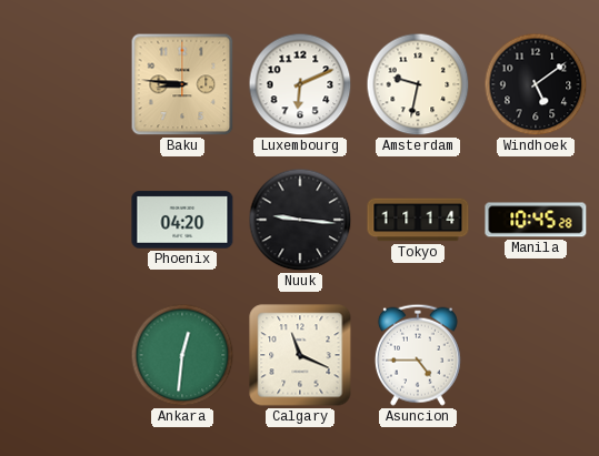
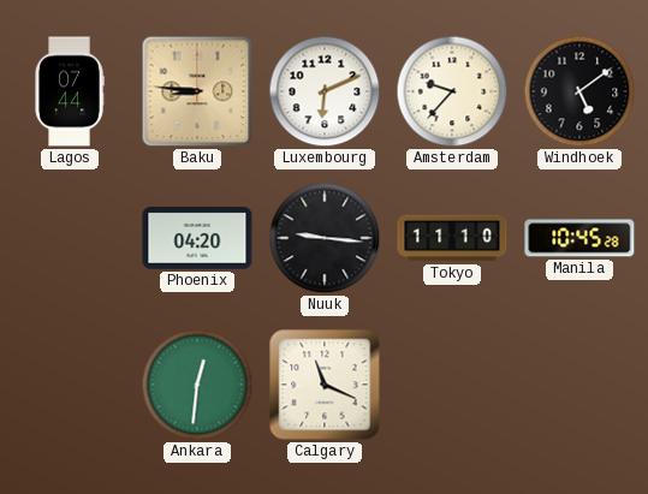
Lagos: none -> 07:44
Amsterdam: 9:32 -> 9:37
Tokyo: 11:14 -> 11:10
Asuncion: 4:45 -> none
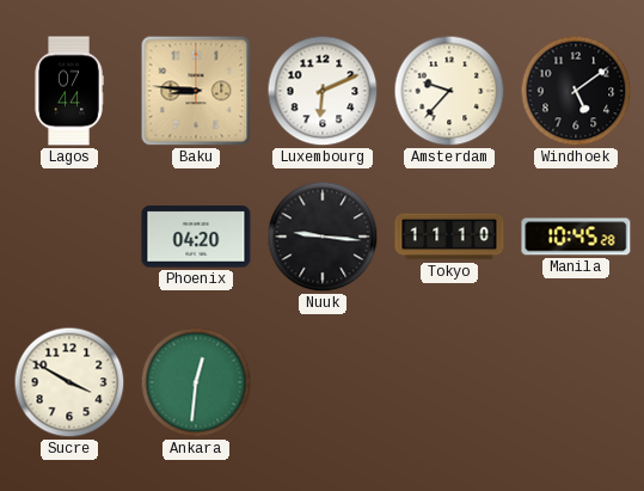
Sucre: none -> 3:50
Calgary: 11:19 -> none
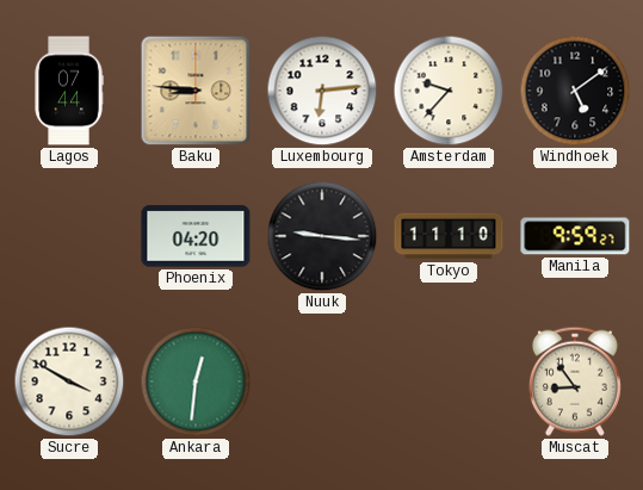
Luxembourg: 6:11 -> 6:14
Manila: 10:45 -> 9:59
Muscat: none -> 8:54
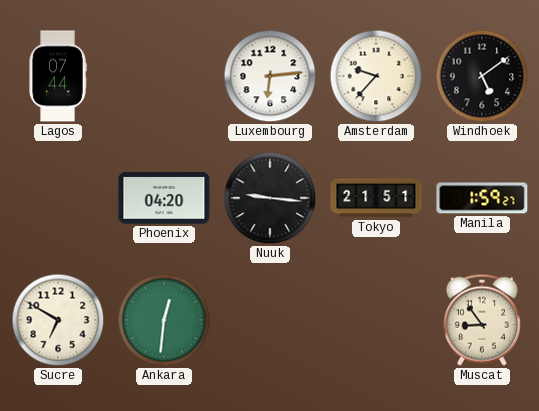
Baku: 8:46 -> none
Tokyo: 11:10 -> 21:51
Manila: 9:59 -> 1:59
Sucre: 3:50 -> 6:50
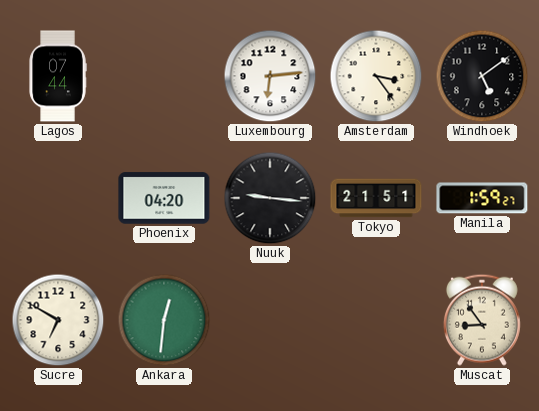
Amsterdam: 9:37 -> 3:24
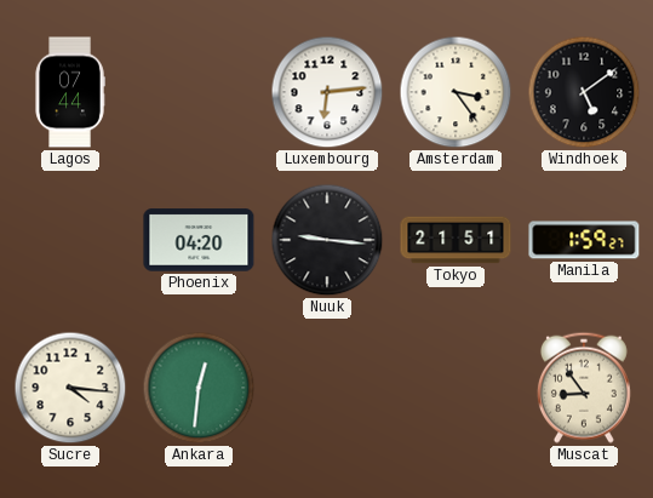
Sucre: 6:50 -> 4:16
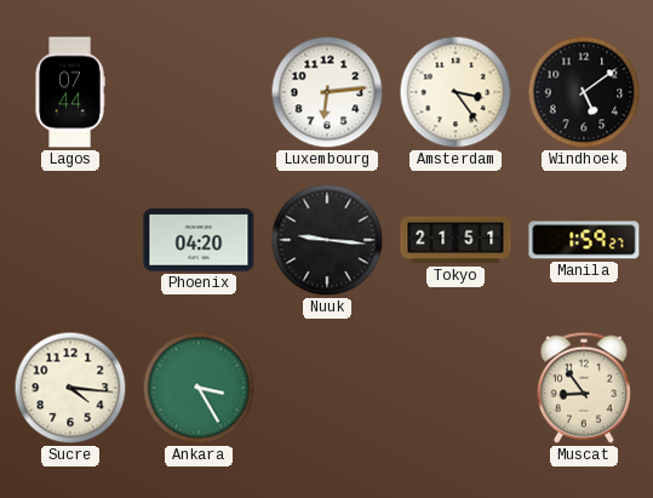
Ankara: 12:31 -> 3:25
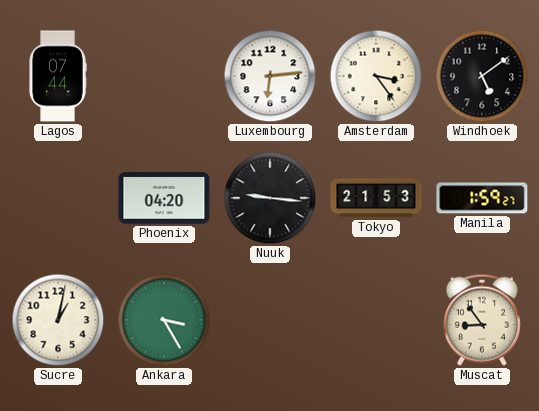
Tokyo: 21:51 -> 21:53
Sucre: 4:16 -> 1:02
